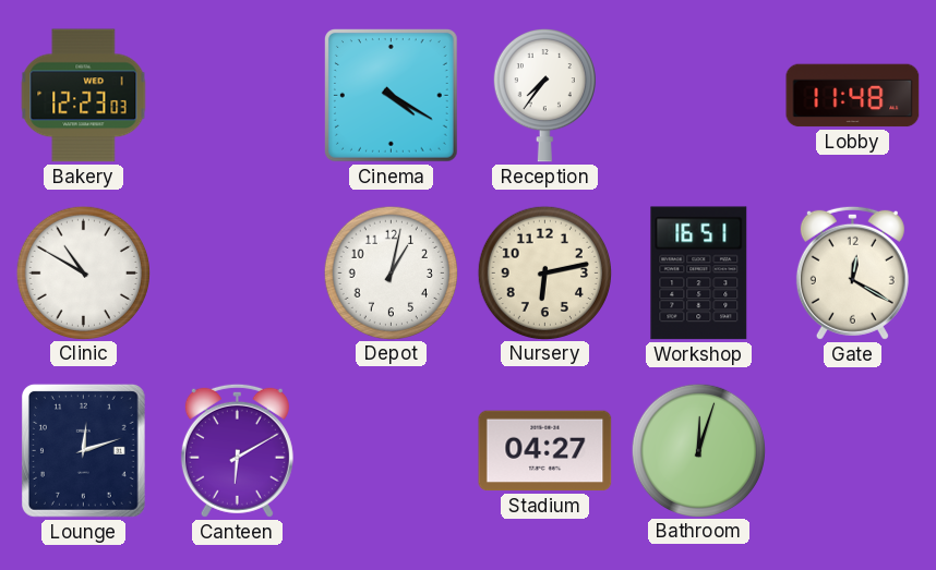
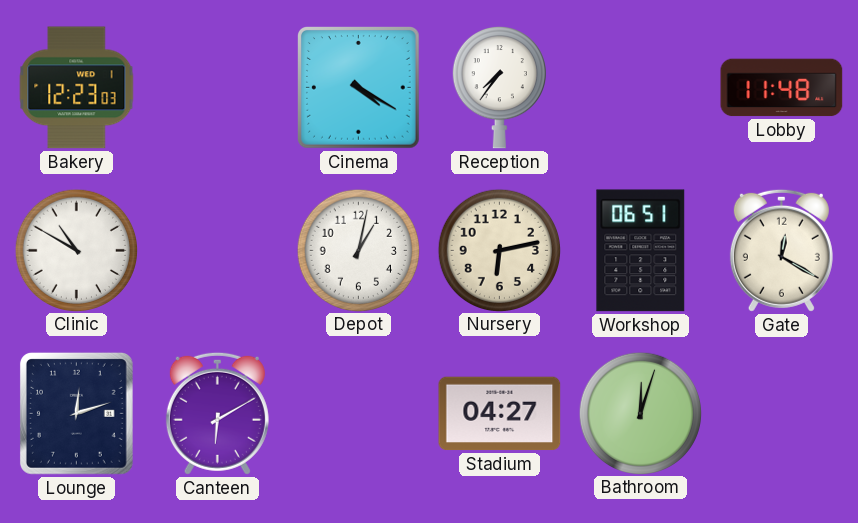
Workshop: 16:51 -> 06:51
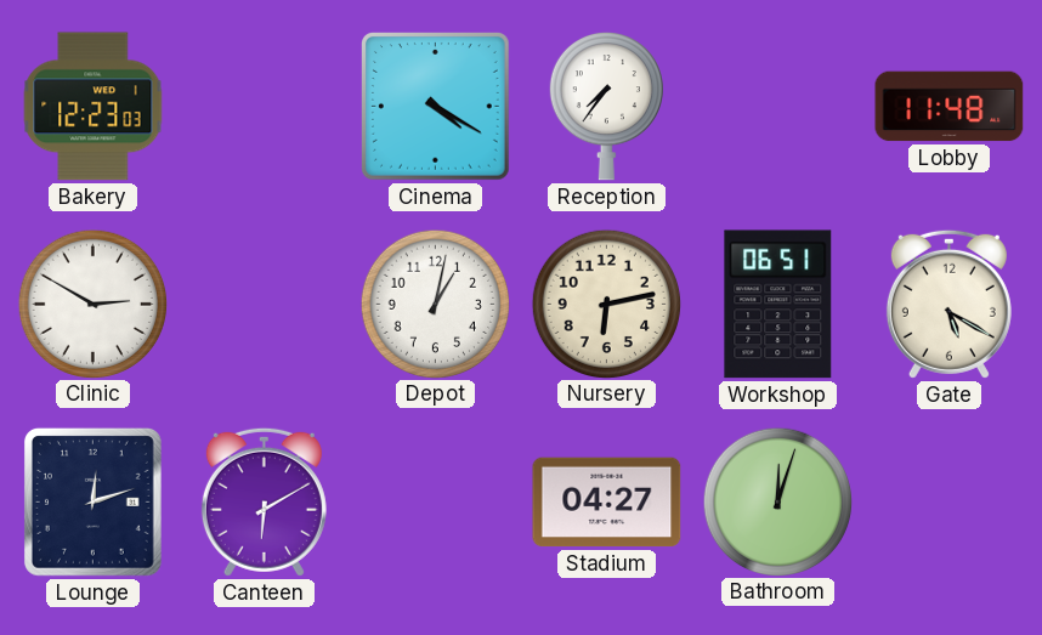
Clinic: 10:50 -> 2:50
Gate: 12:20 -> 5:20
